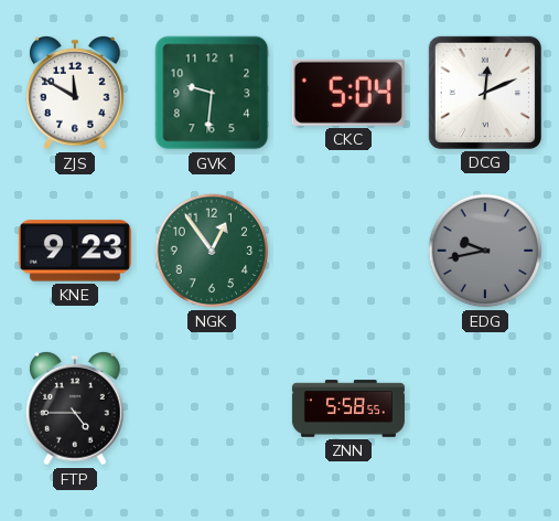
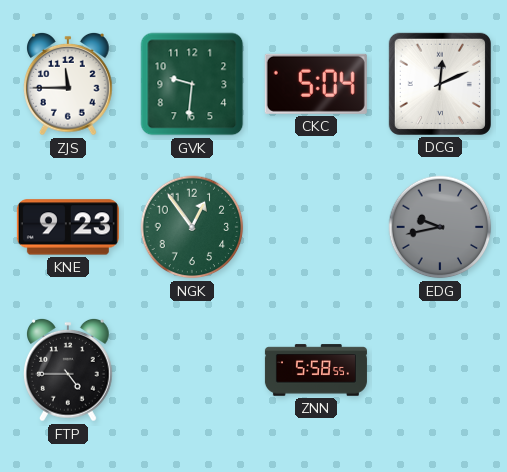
ZJS: 11:50 -> 11:45
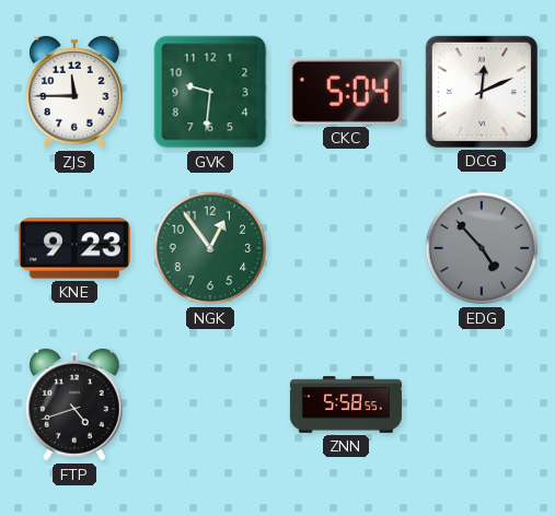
EDG: 9:43 -> 4:53
FTP: 4:45 -> 4:42
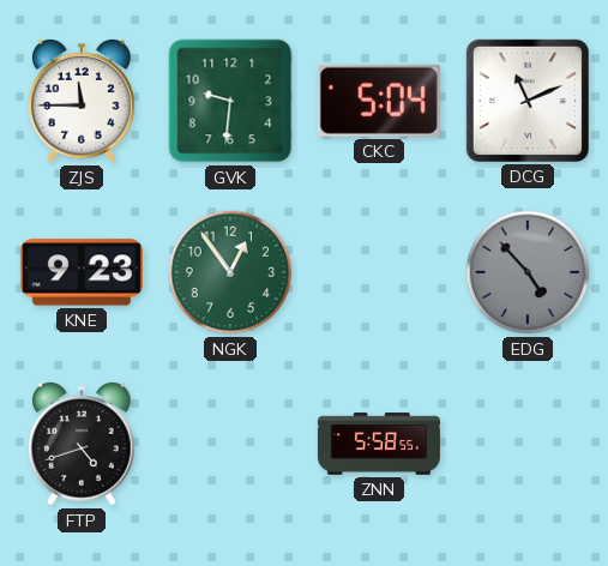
DCG: 12:11 -> 11:11
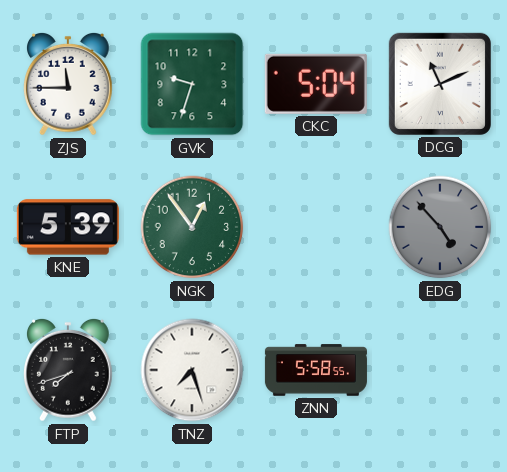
GVK: 9:31 -> 9:33
KNE: 9:23 -> 5:39
FTP: 4:42 -> 7:42
TNZ: none -> 7:27
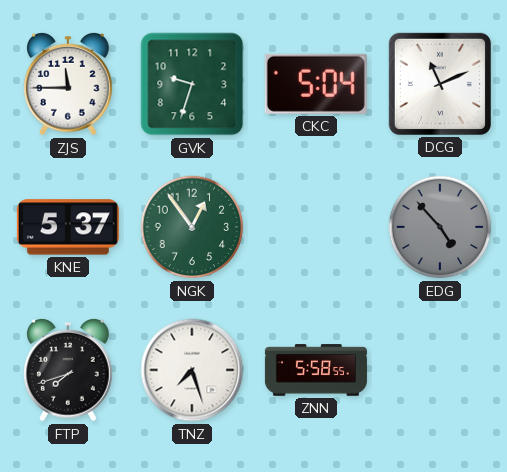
KNE: 5:39 -> 5:37
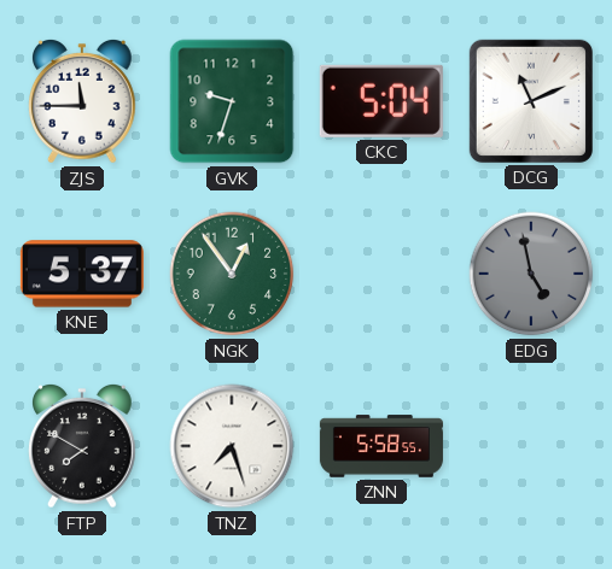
EDG: 4:53 -> 4:58
FTP: 7:42 -> 7:50
